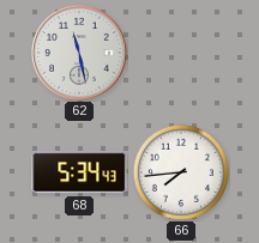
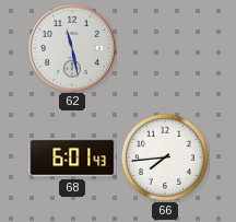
68: 5:34 -> 6:01
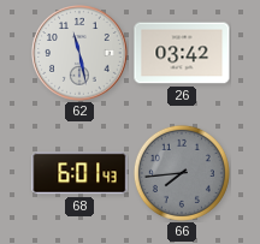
26: none -> 03:42
66 dial: white -> grey
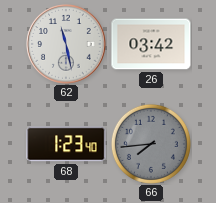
68: 6:01 -> 1:23
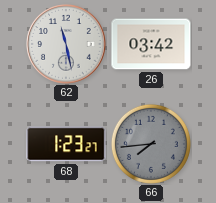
68: 1:23:40 -> 1:23:27
